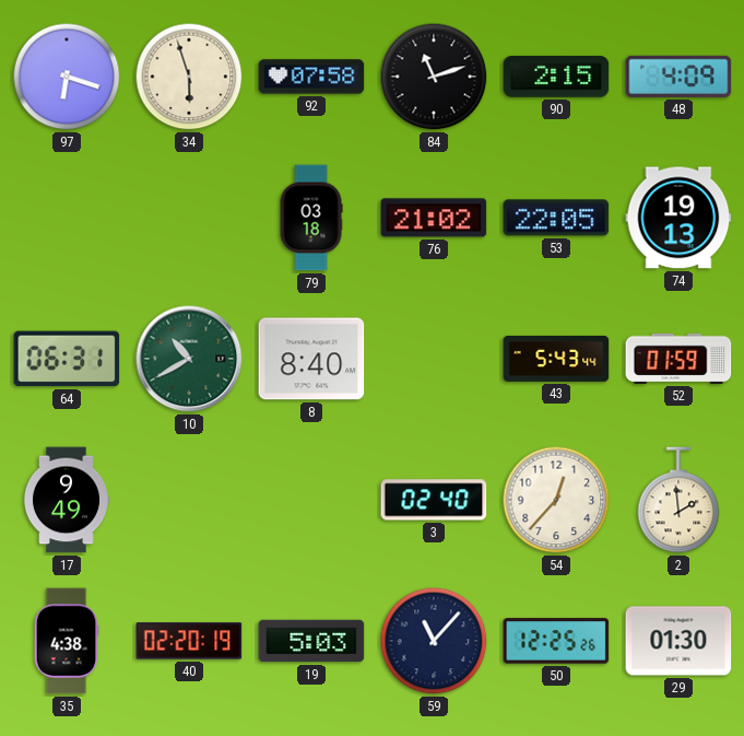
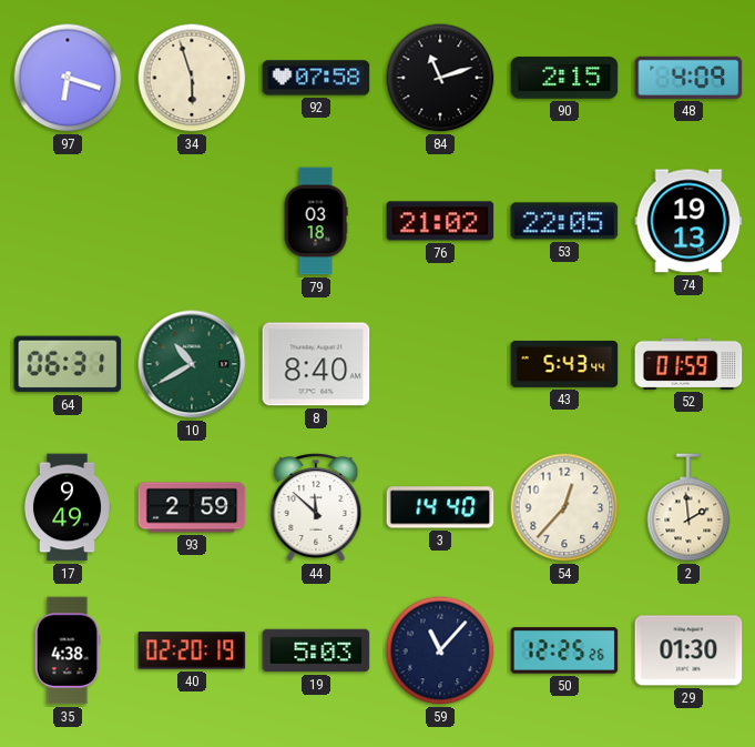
93: none -> 2:59
44: none -> 11:52
3: 02:40 -> 14:40
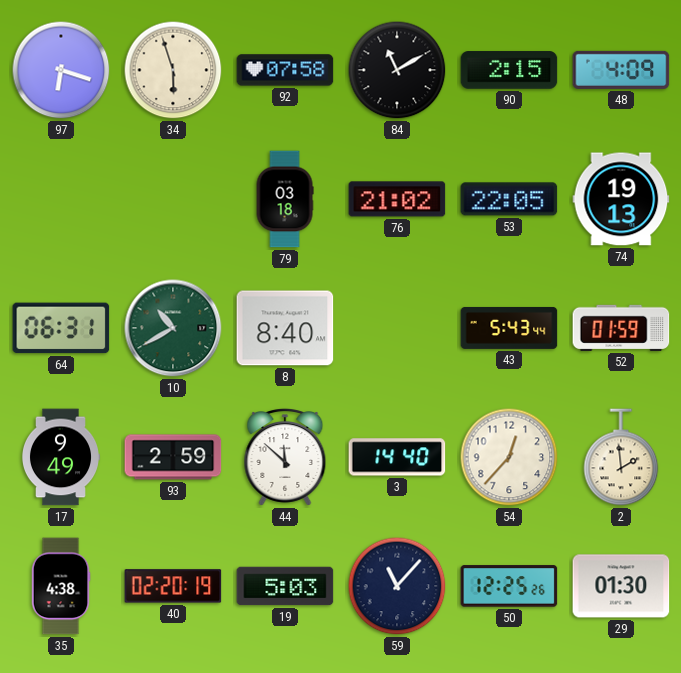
84: 11:12 -> 11:10
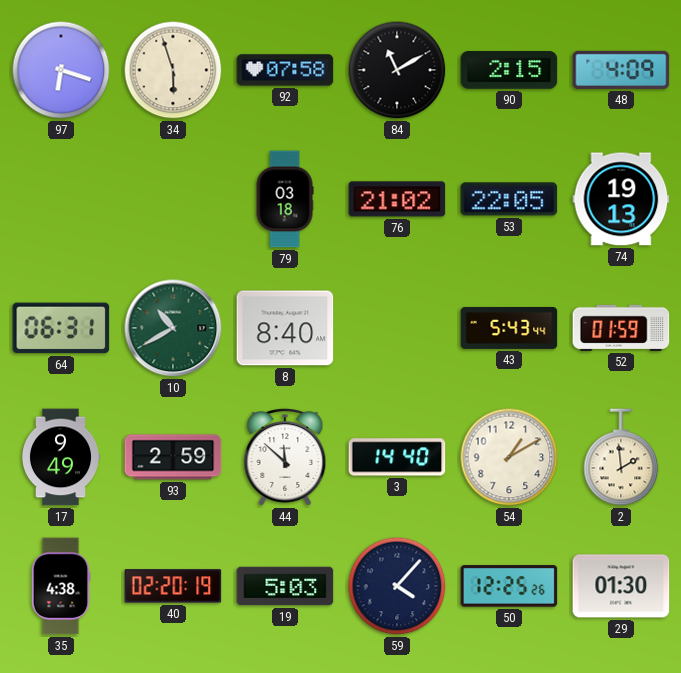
54: 12:37 -> 1:10
59: 11:07 -> 4:07
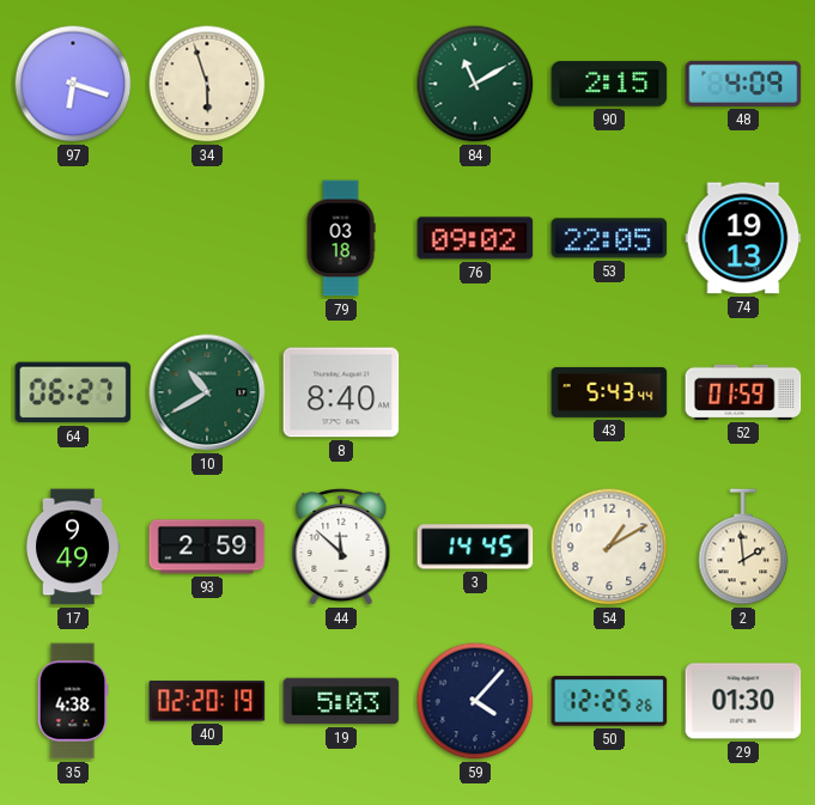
92: 07:58 -> none
84 dial: black -> green
76: 21:02 -> 09:02
64: 06:31 -> 06:27
3: 14:40 -> 14:45
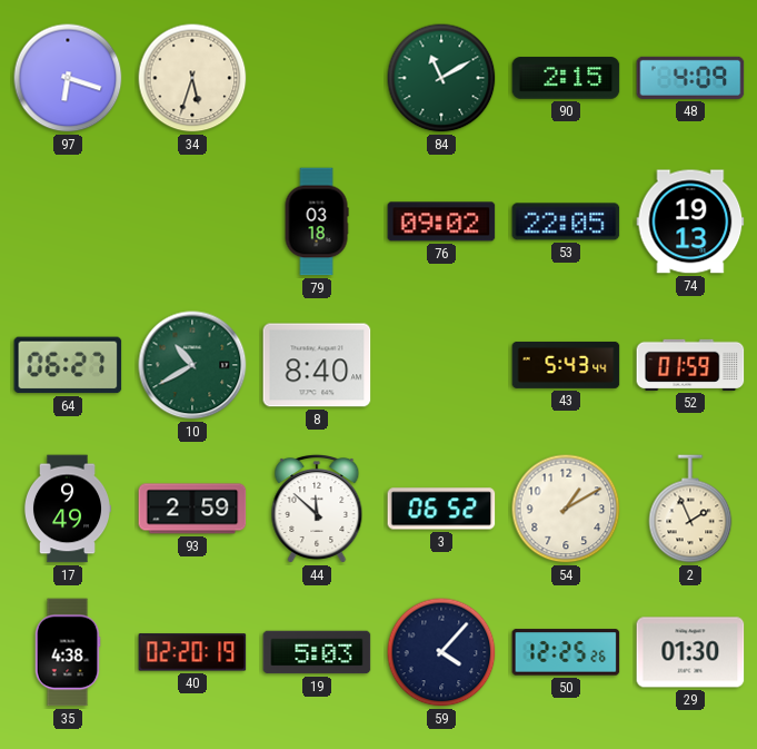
34: 5:57 -> 5:33
3: 14:45 -> 06:52
2: 1:59 -> 1:56
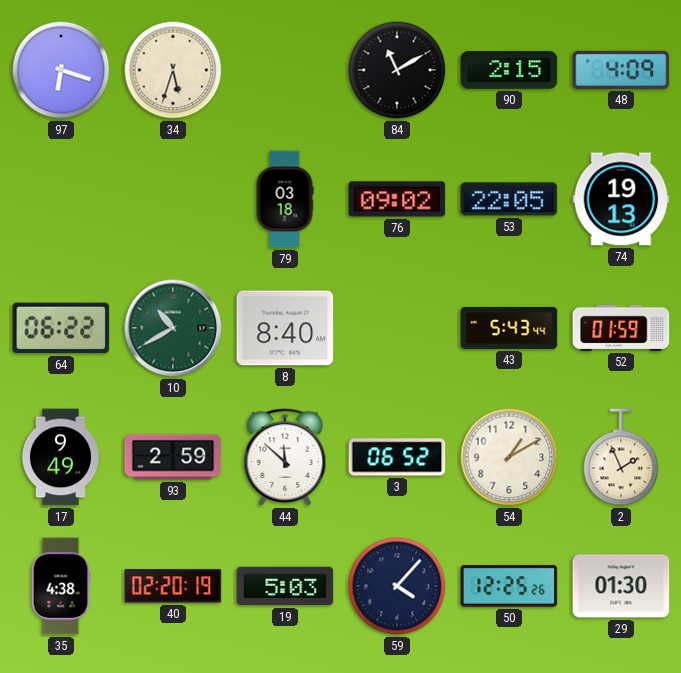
84 dial: green -> black
64: 06:27 -> 06:22
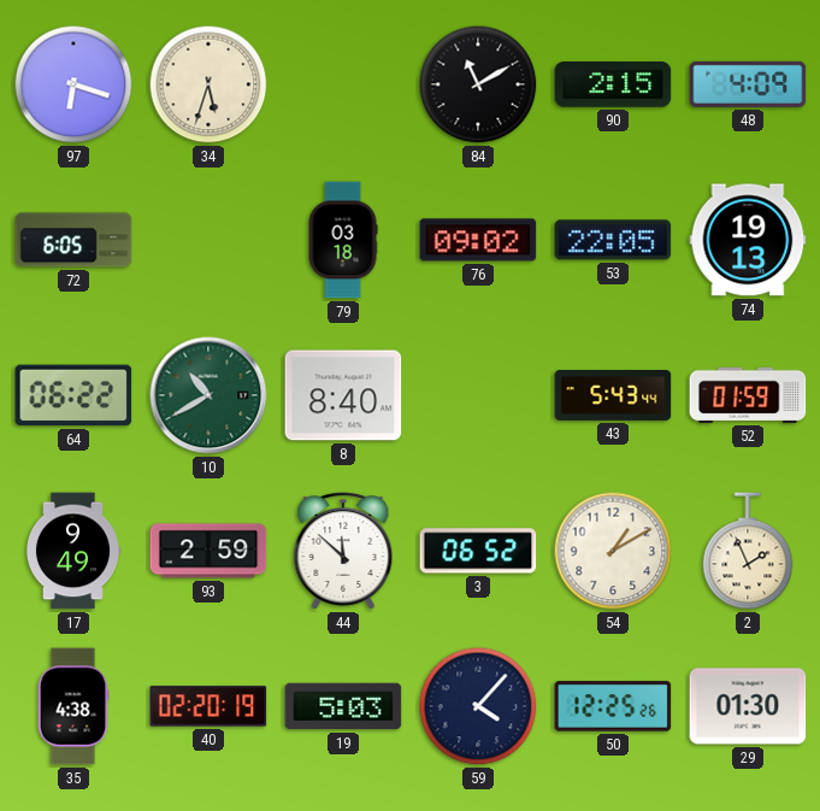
72: none -> 6:05
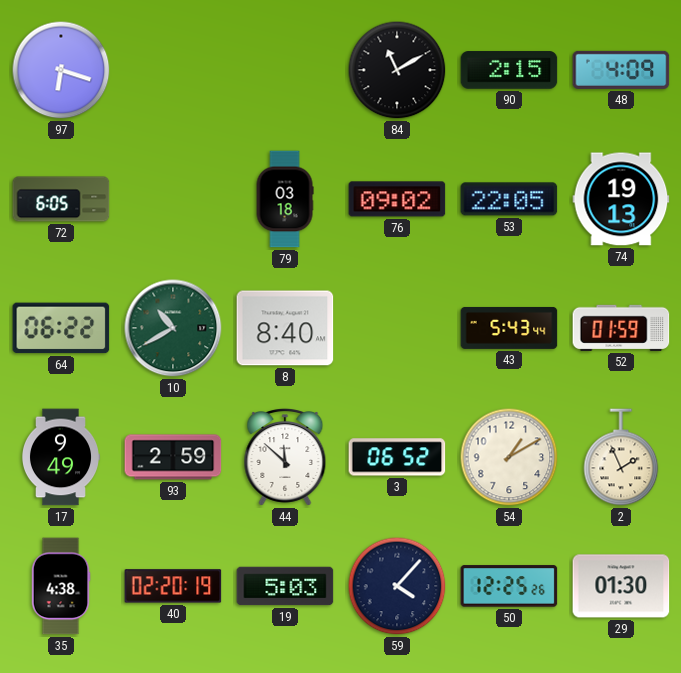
34: 5:33 -> none
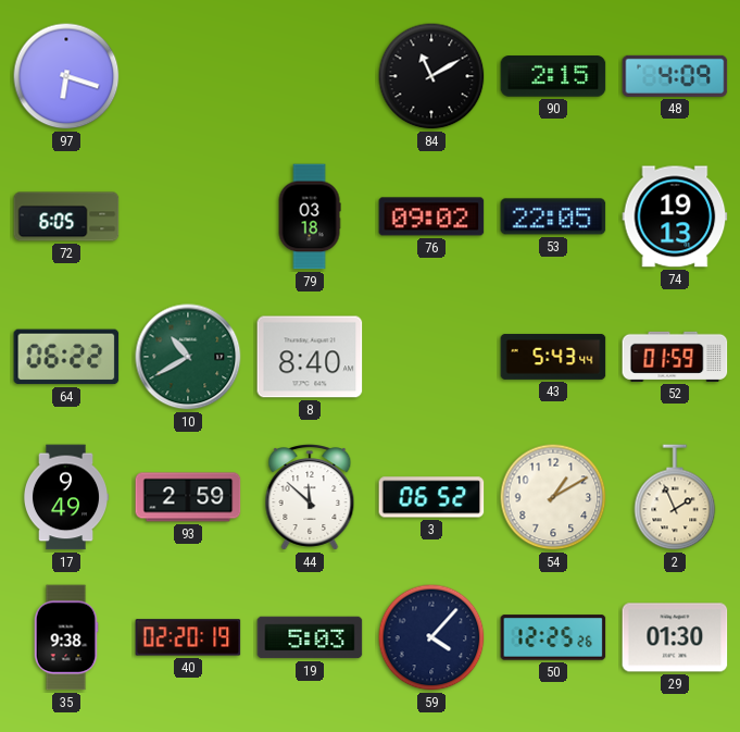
35: 4:38 -> 9:38
